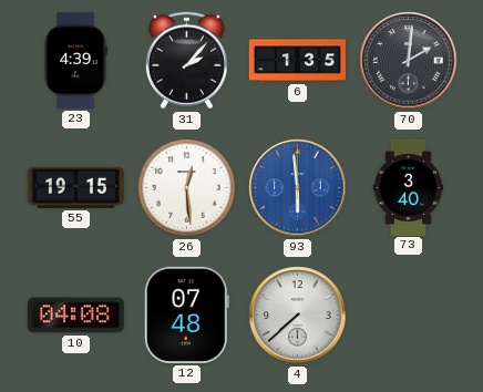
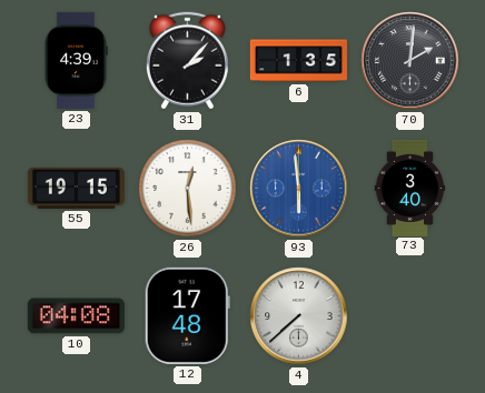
12: 07:48 -> 17:48
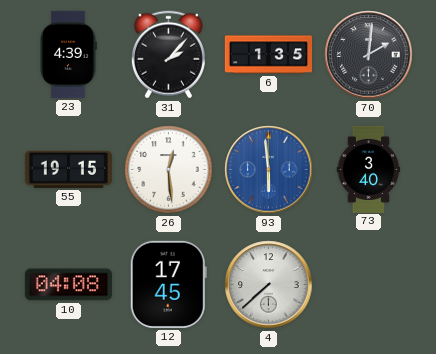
12: 17:48 -> 17:45
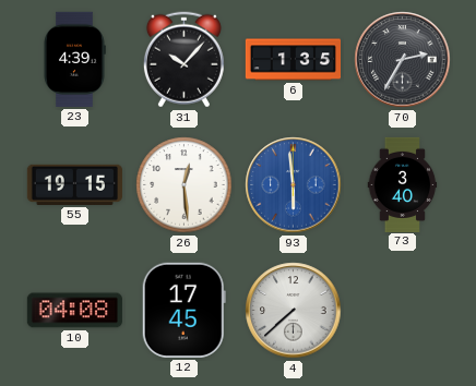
31: 2:07 -> 10:07
70: 2:01 -> 2:35
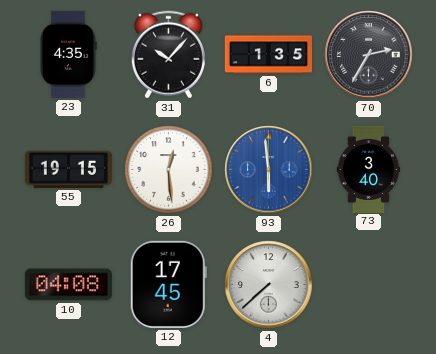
23: 4:39 -> 4:35
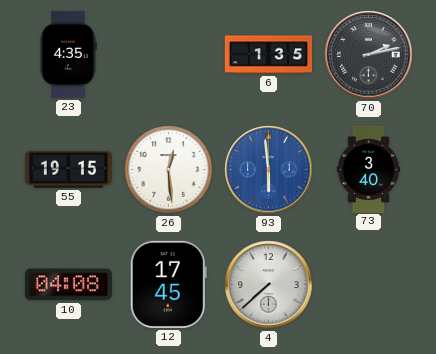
31: 10:07 -> none
70: 2:35 -> 2:13
